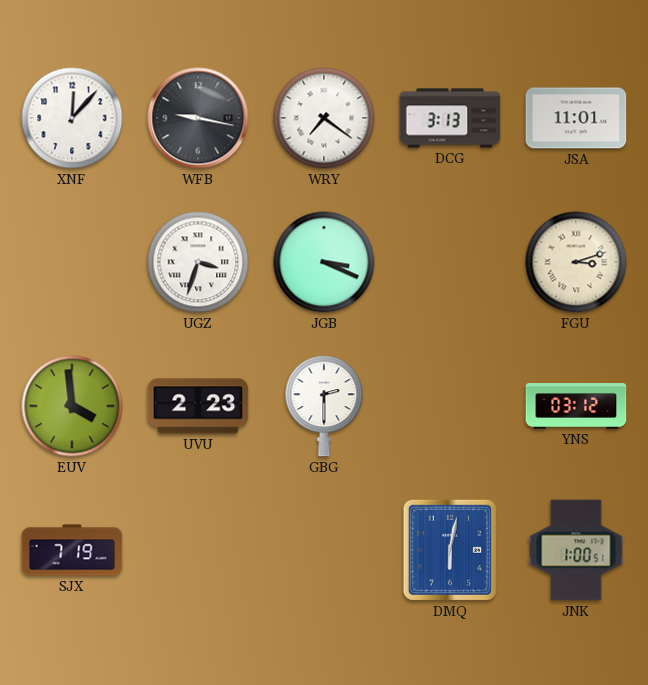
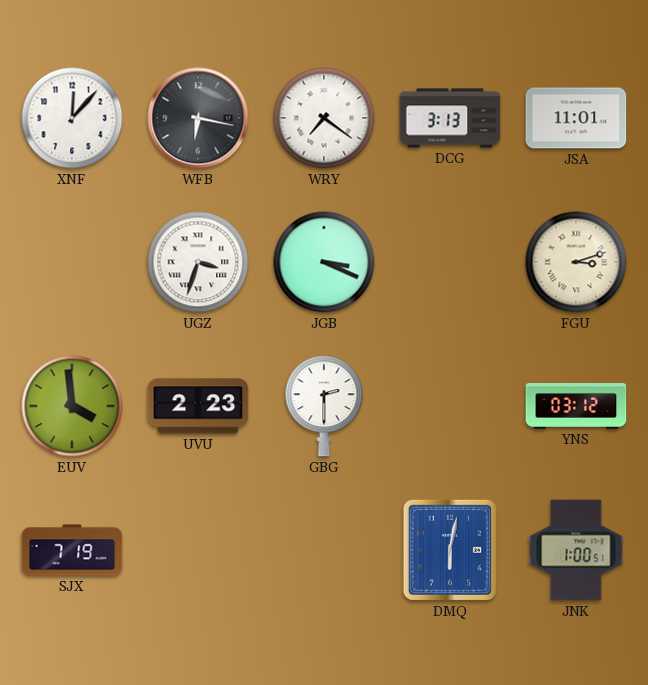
WFB: 9:17 -> 6:17
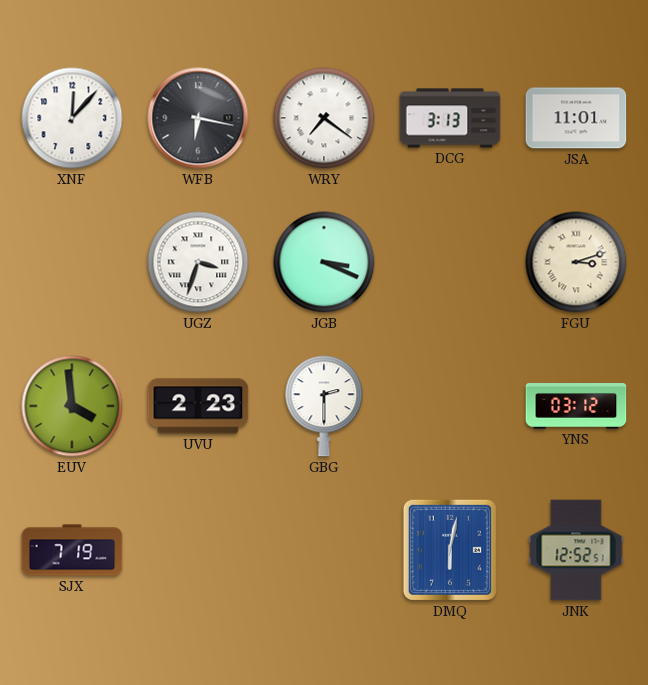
JNK: 1:00 -> 12:52
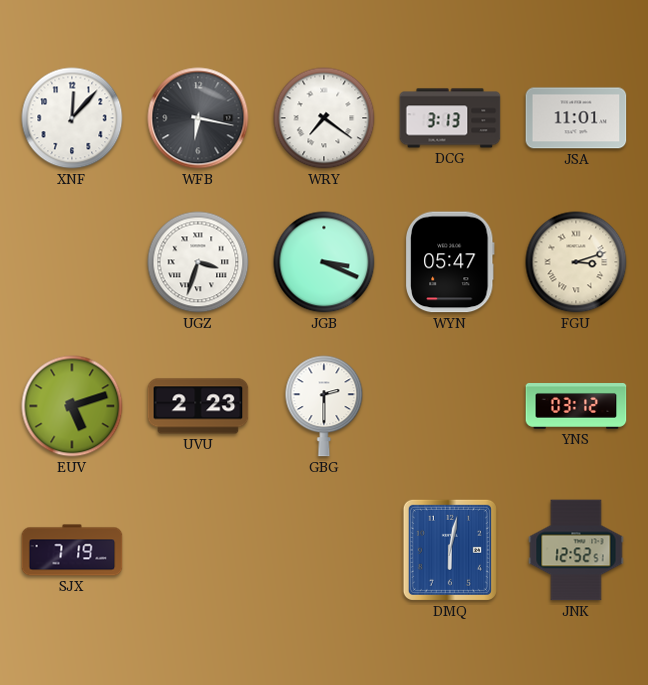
WYN: none -> 05:47
EUV: 3:59 -> 5:12
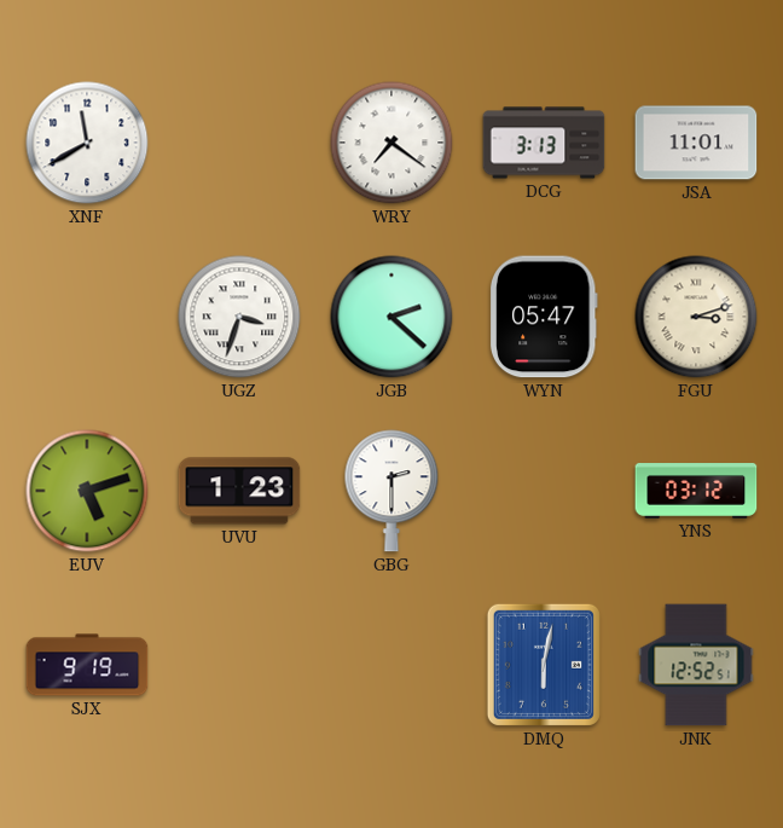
XNF: 12:07 -> 11:40
WFB: 6:17 -> none
JGB: 3:19 -> 2:22
UVU: 2:23 -> 1:23
SJX: 7:19 -> 9:19
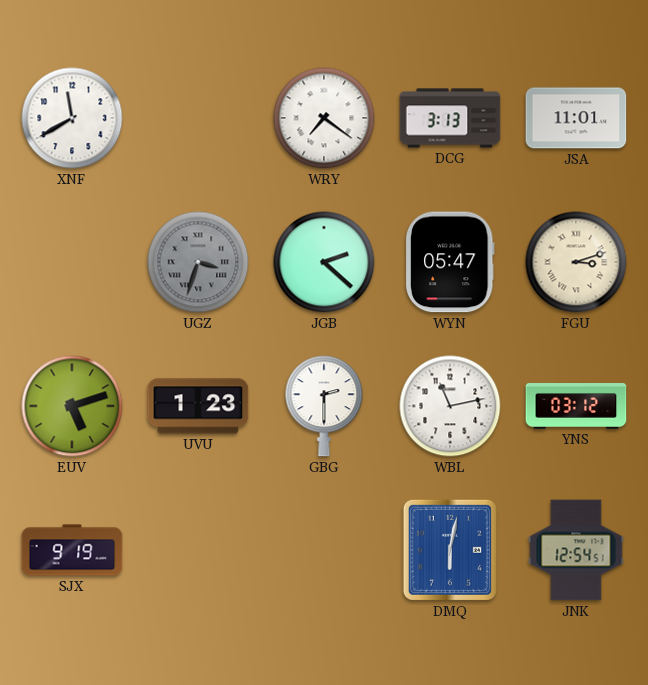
UGZ dial: white -> grey
WBL: none -> 11:13
JNK: 12:52 -> 12:54
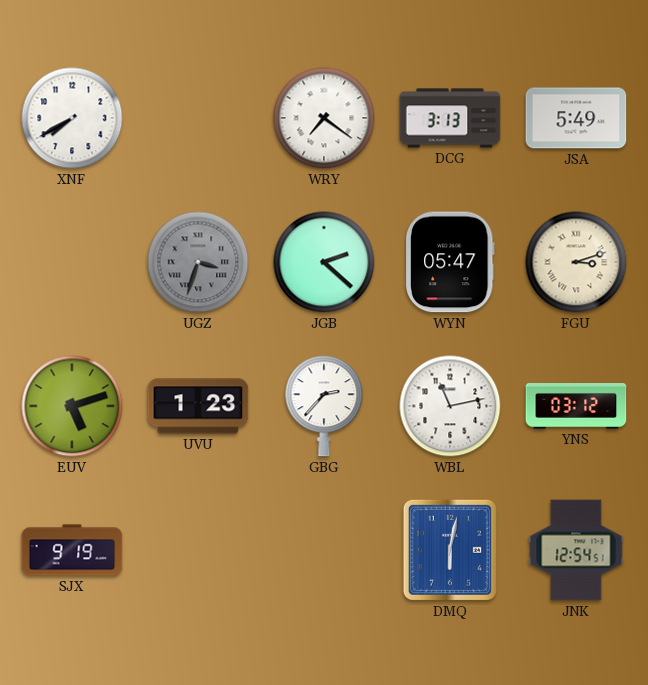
XNF: 11:40 -> 7:40
JSA: 11:01 -> 5:49
GBG: 2:30 -> 2:37
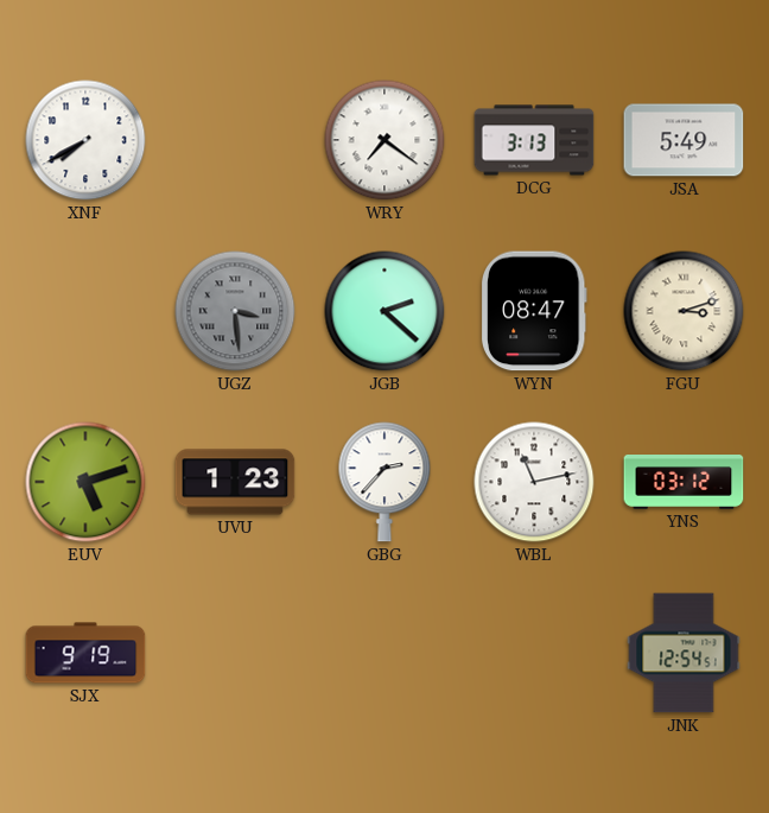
UGZ: 3:33 -> 3:29
WYN: 05:47 -> 08:47
DMQ: 6:02 -> none
